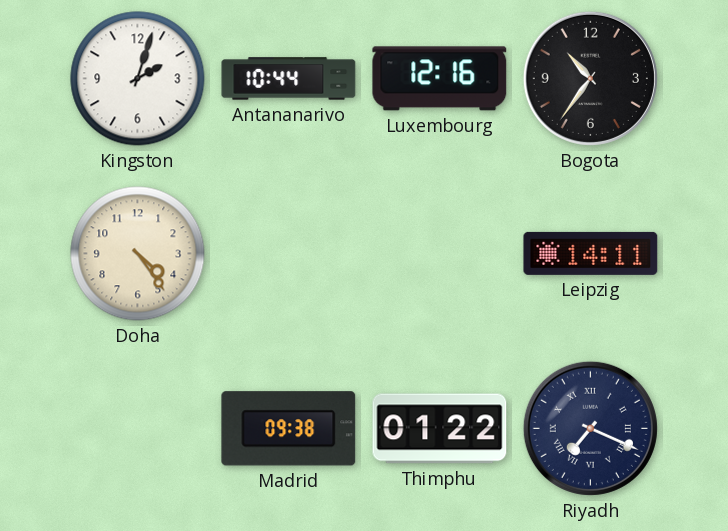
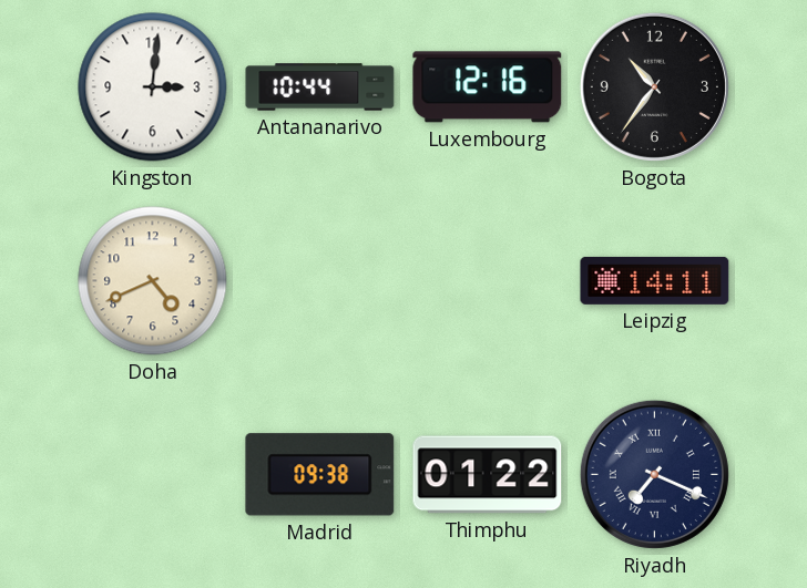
Kingston: 2:03 -> 3:01
Doha: 4:24 -> 4:41
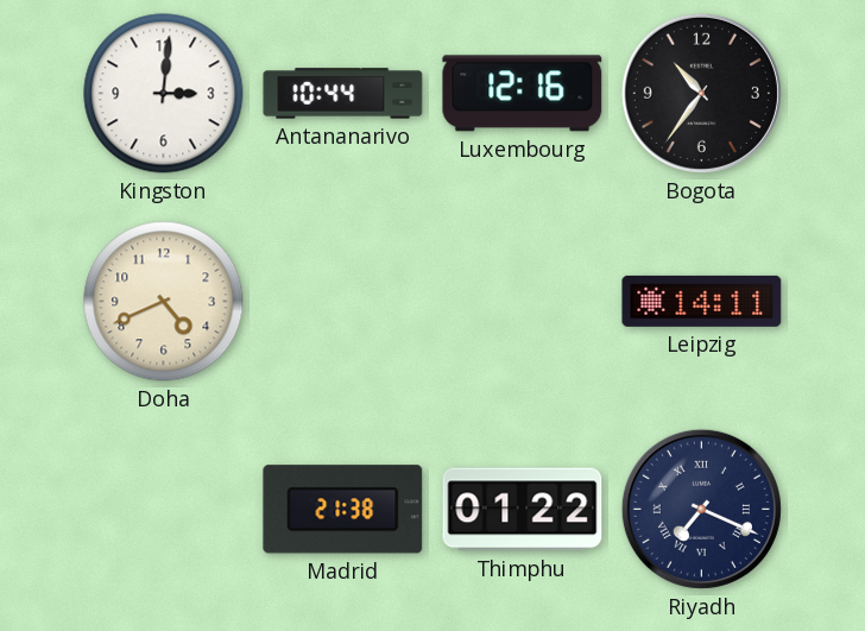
Madrid: 09:38 -> 21:38
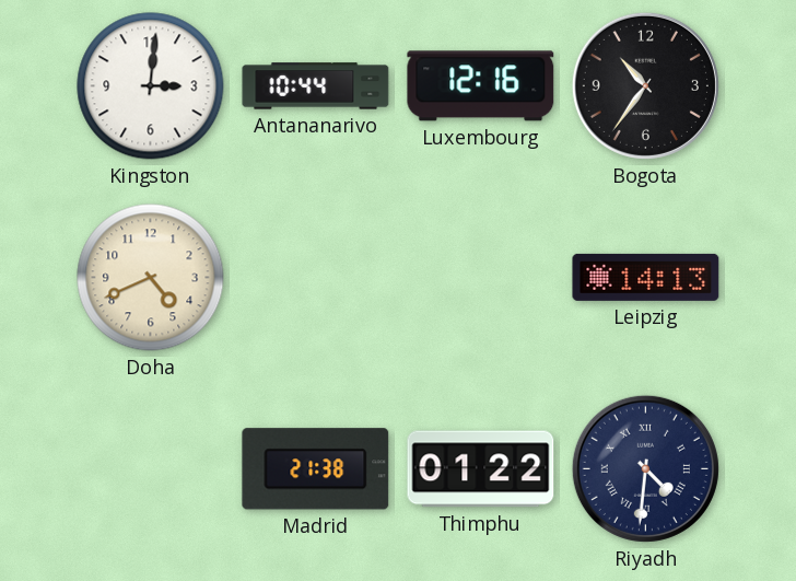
Leipzig: 14:11 -> 14:13
Riyadh: 7:19 -> 4:31
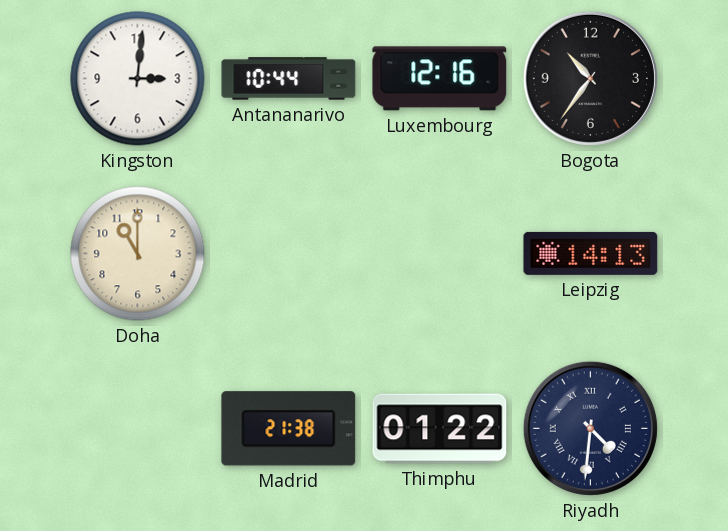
Doha: 4:41 -> 11:00
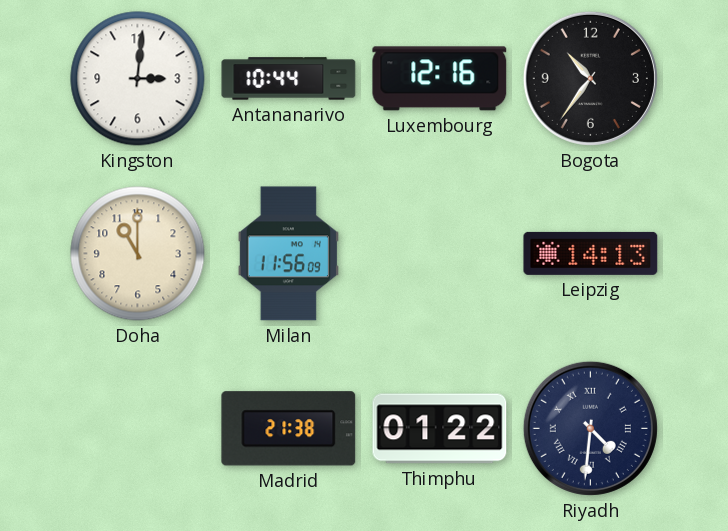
Milan: none -> 11:56
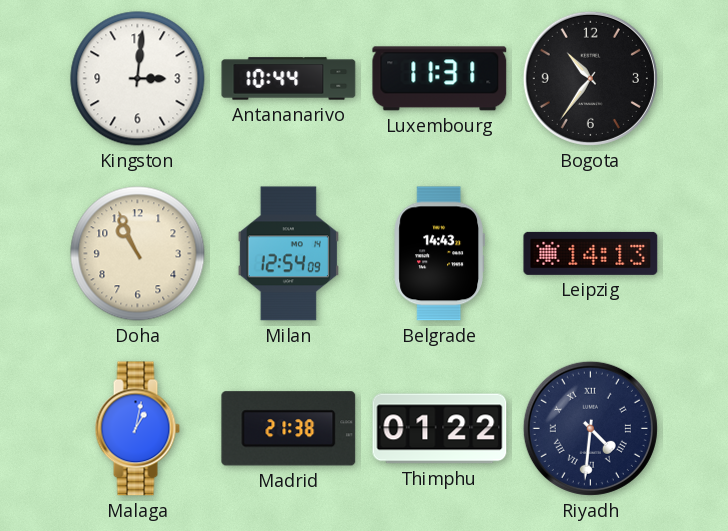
Luxembourg: 12:16 -> 11:31
Doha: 11:00 -> 10:56
Milan: 11:56 -> 12:54
Belgrade: none -> 14:43
Malaga: none -> 1:02
